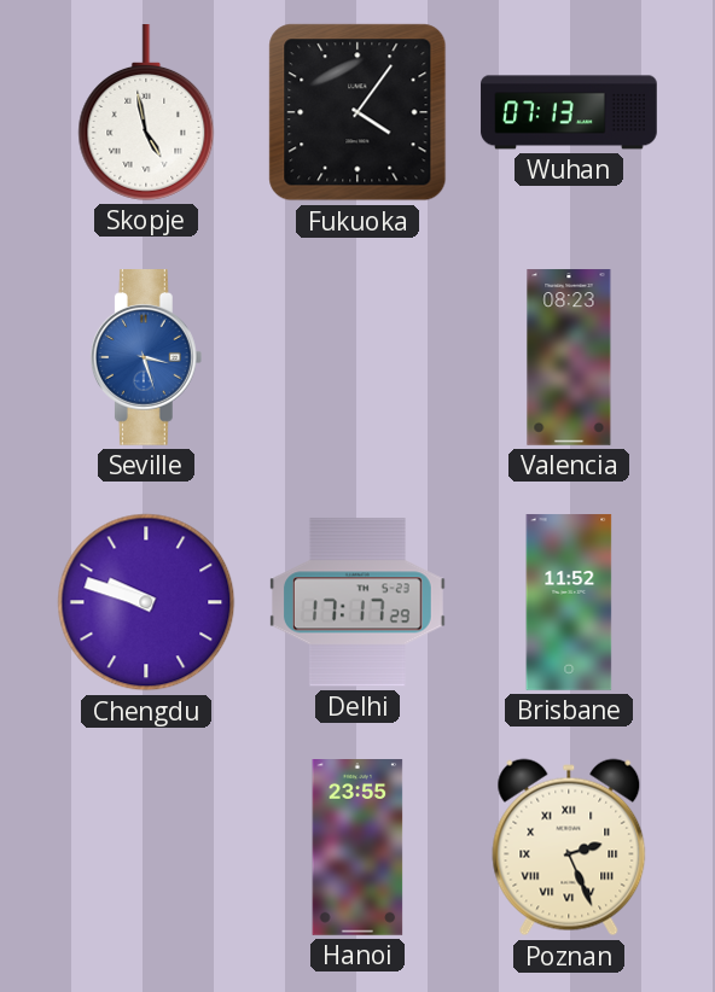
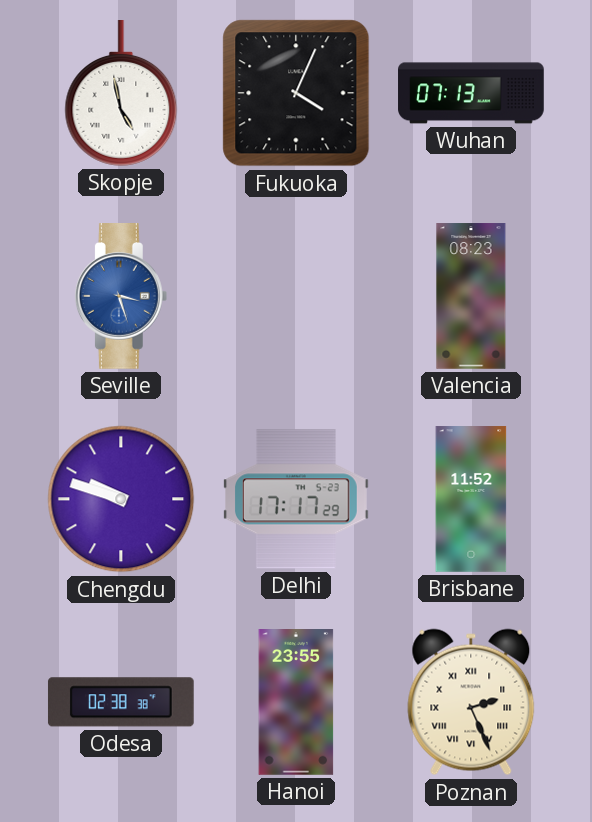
Fukuoka: 4:06 -> 4:04
Odesa: none -> 02:38
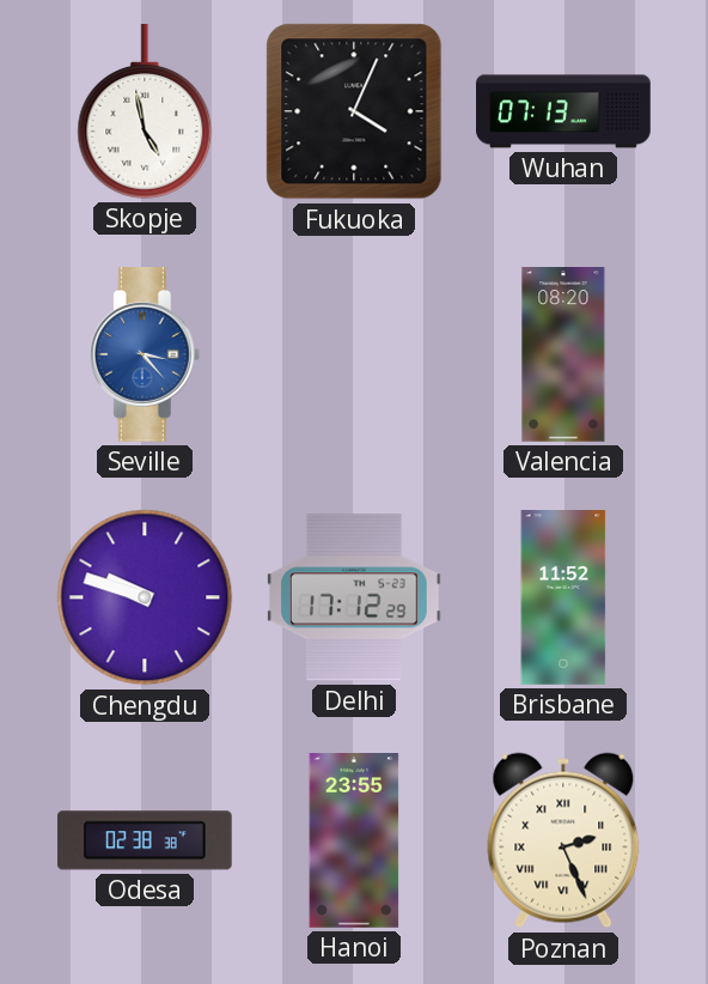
Seville: 3:27 -> 3:23
Valencia: 08:23 -> 08:20
Delhi: 17:17 -> 17:12
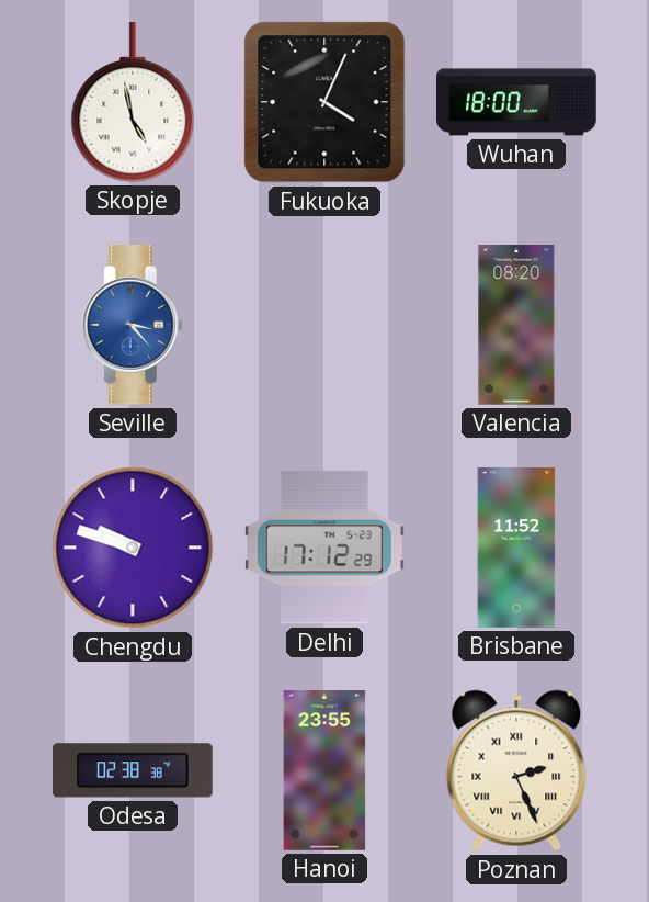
Wuhan: 07:13 -> 18:00
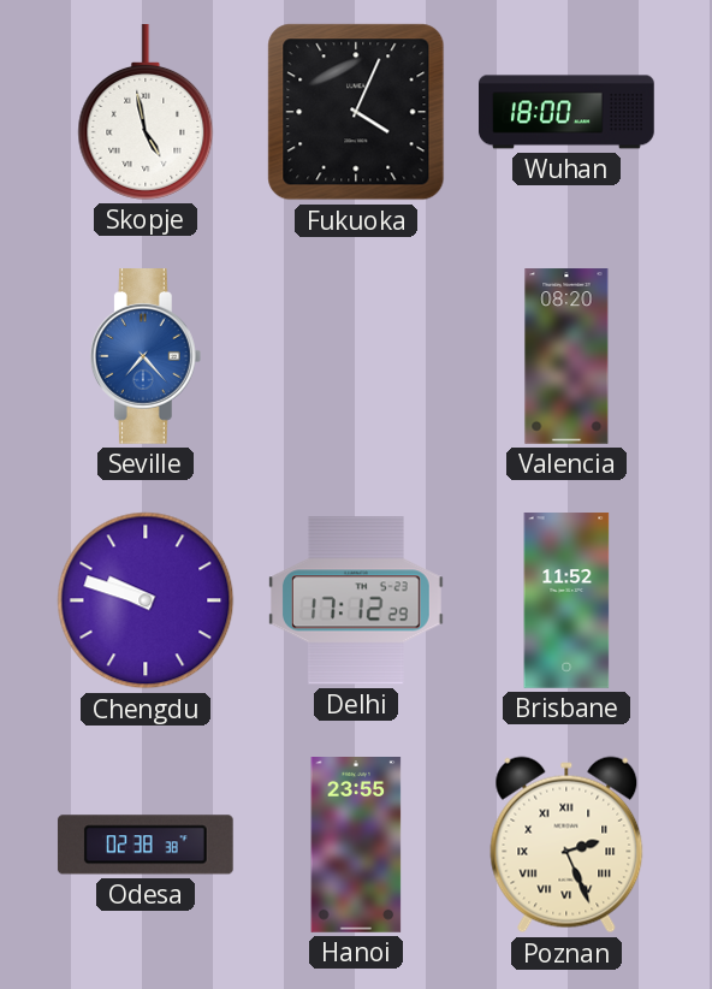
Seville: 3:23 -> 7:23
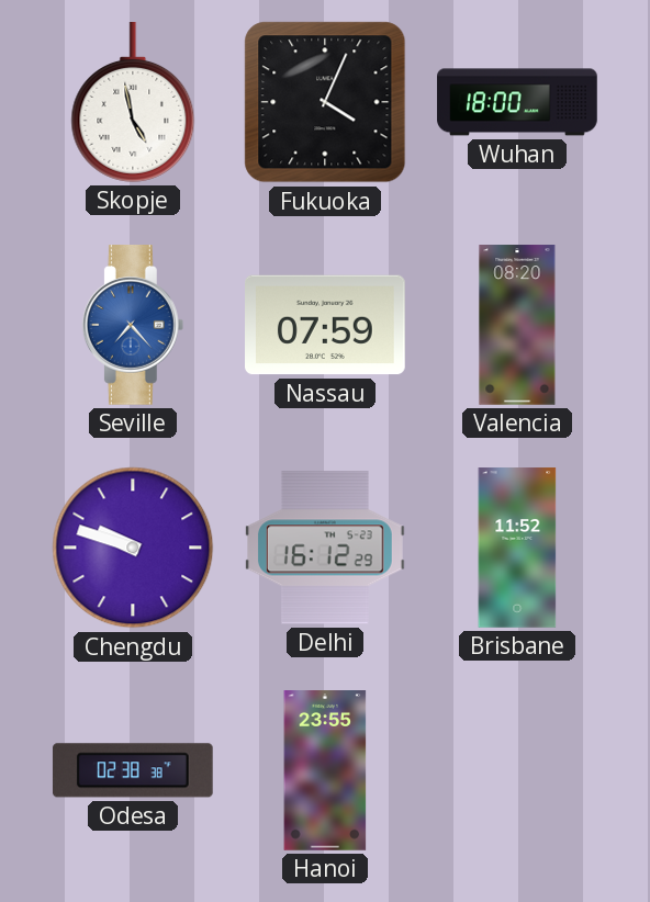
Nassau: none -> 07:59
Delhi: 17:12 -> 16:12
Poznan: 2:26 -> none
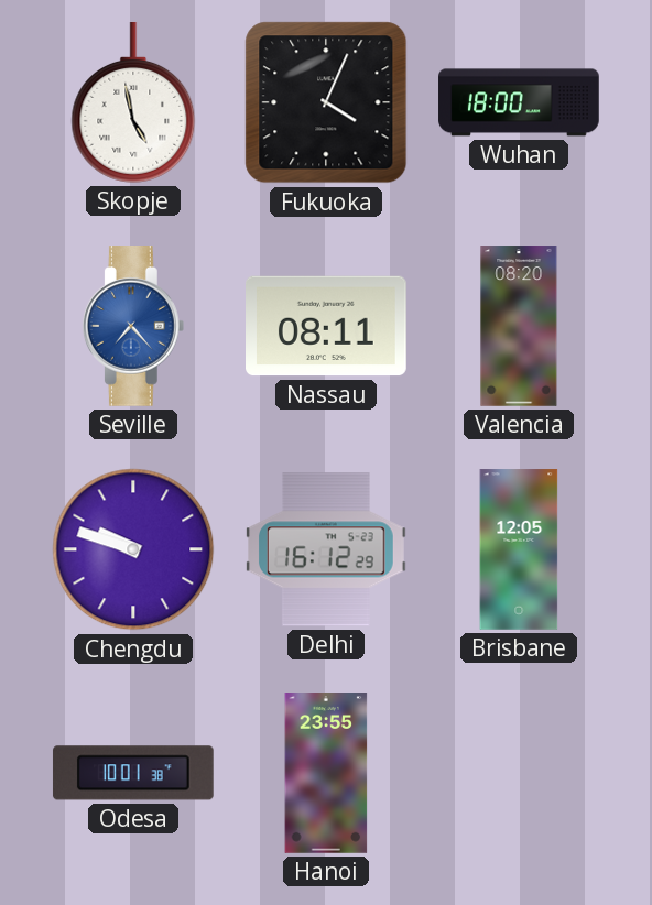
Nassau: 07:59 -> 08:11
Brisbane: 11:52 -> 12:05
Odesa: 02:38 -> 10:01
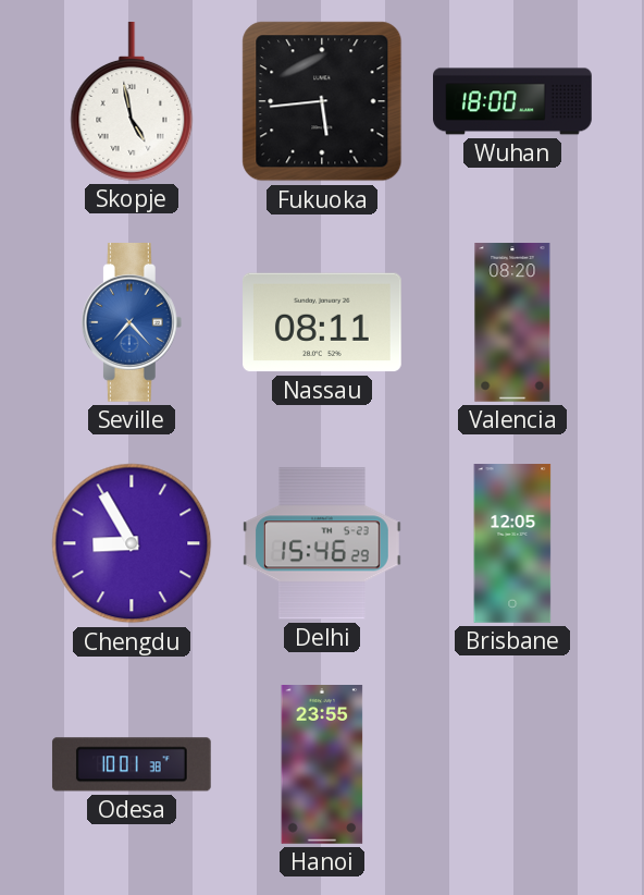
Fukuoka: 4:04 -> 5:44
Chengdu: 9:48 -> 8:55
Delhi: 16:12 -> 15:46
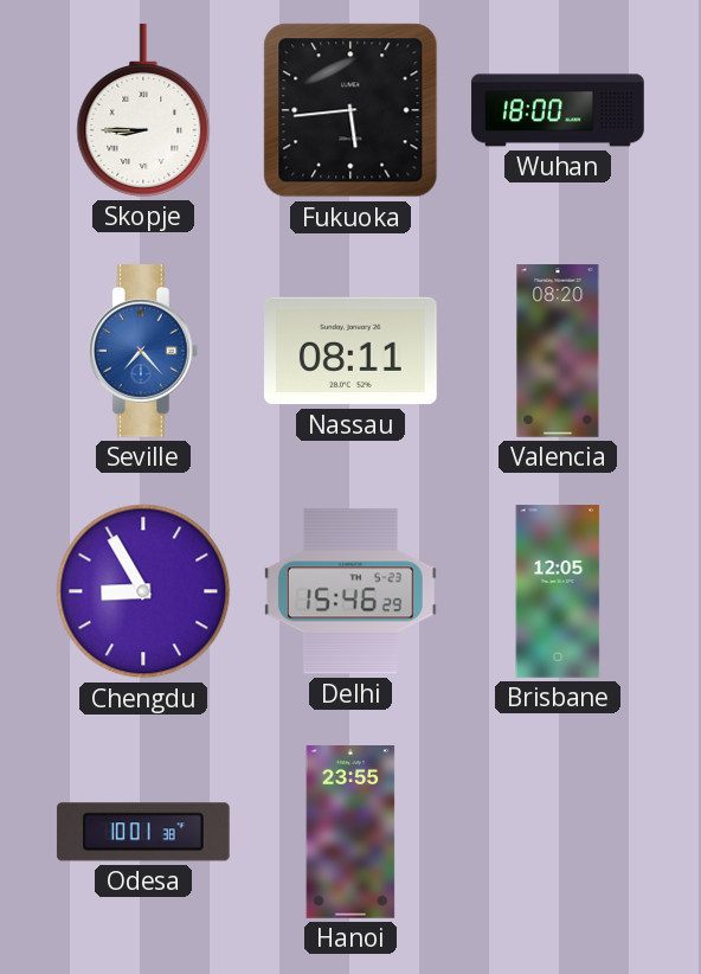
Skopje: 4:58 -> 8:45
